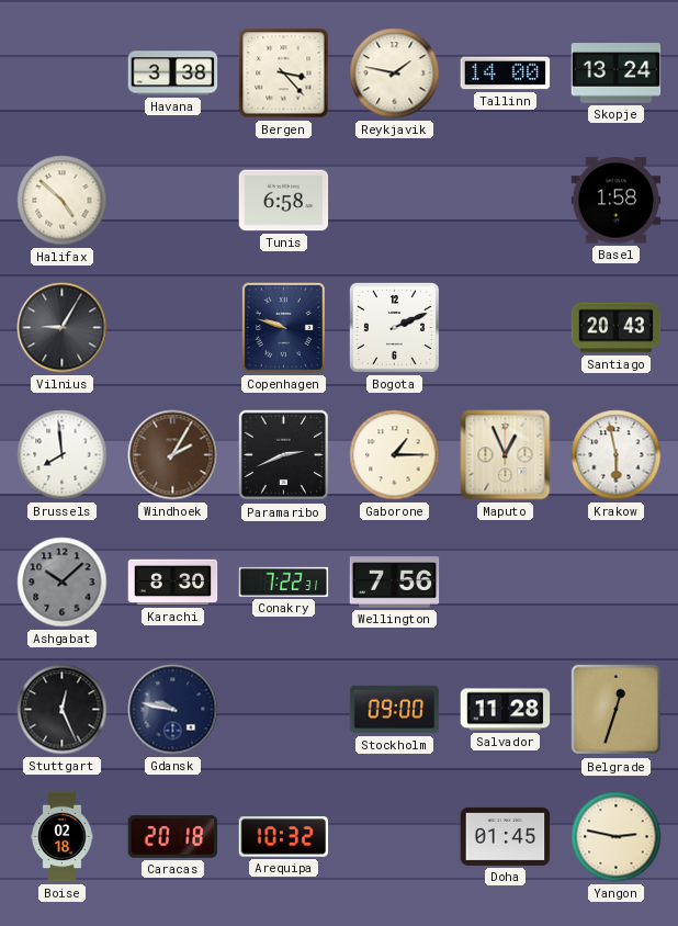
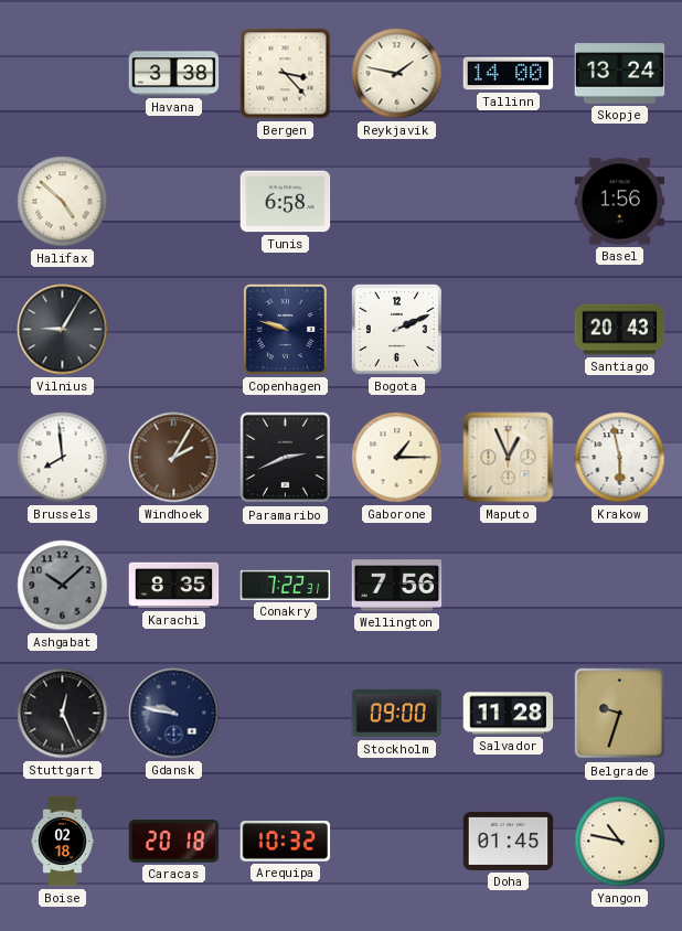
Basel: 1:58 -> 1:56
Karachi: 8:30 -> 8:35
Belgrade: 12:33 -> 9:33
Yangon: 2:47 -> 10:47
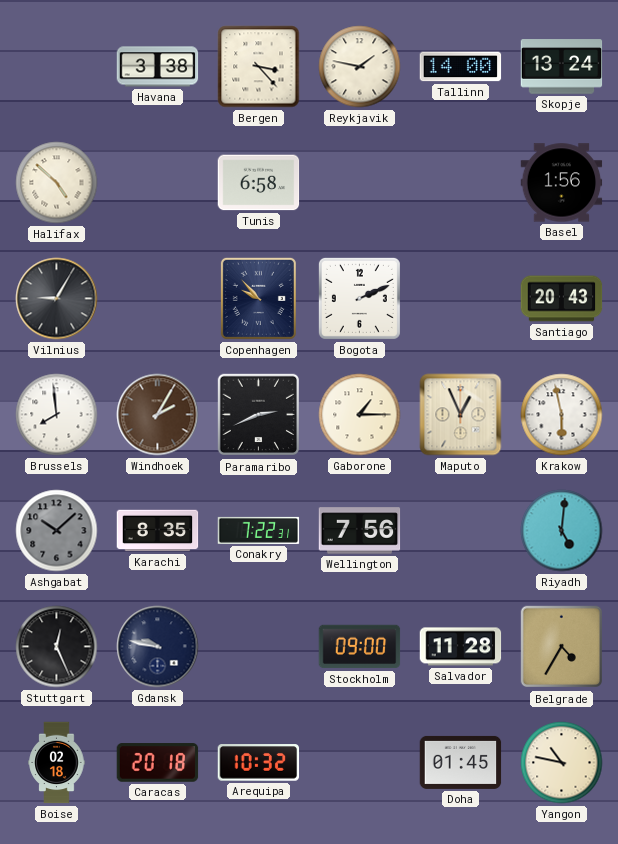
Copenhagen: 9:48 -> 9:53
Riyadh: none -> 5:01
Belgrade: 9:33 -> 4:35
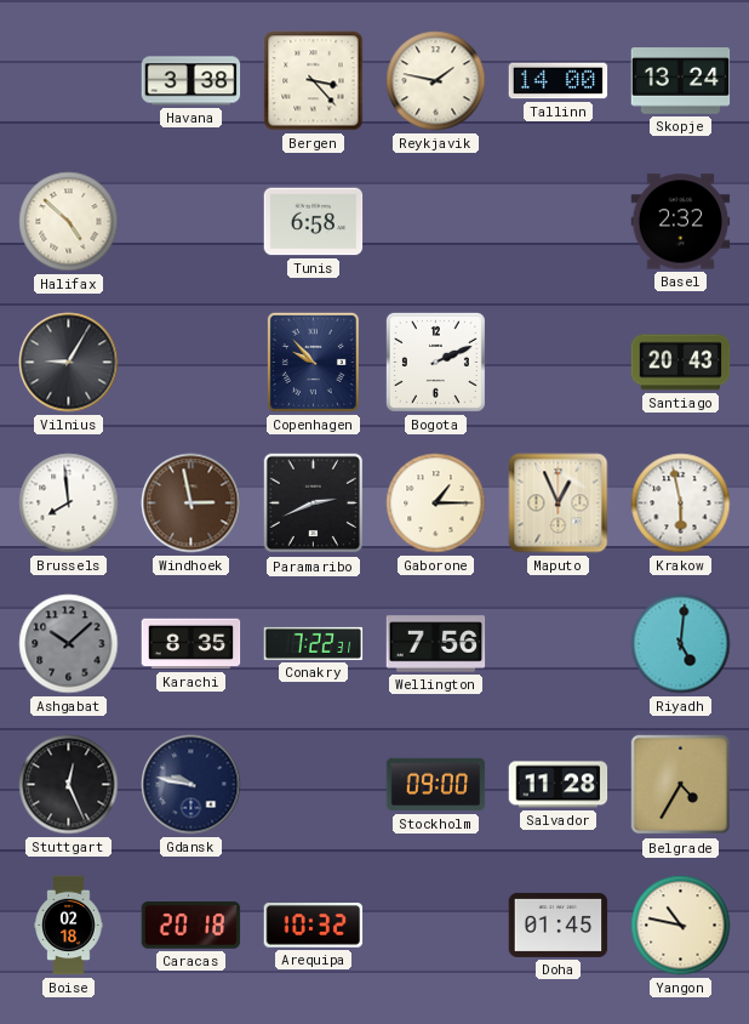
Basel: 1:56 -> 2:32
Windhoek: 2:05 -> 2:58
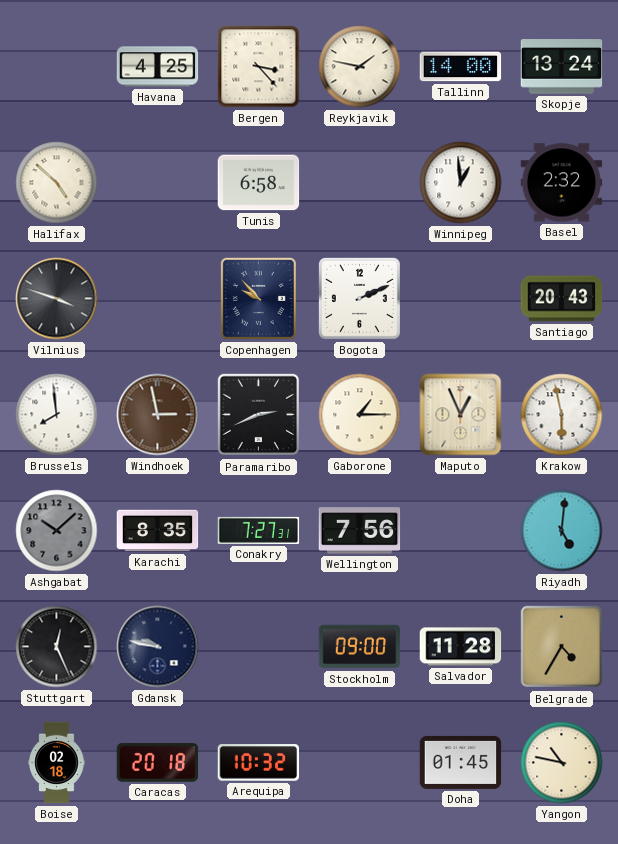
Havana: 3:38 -> 4:25
Winnipeg: none -> 12:59
Vilnius: 9:05 -> 3:48
Conakry: 7:22 -> 7:27
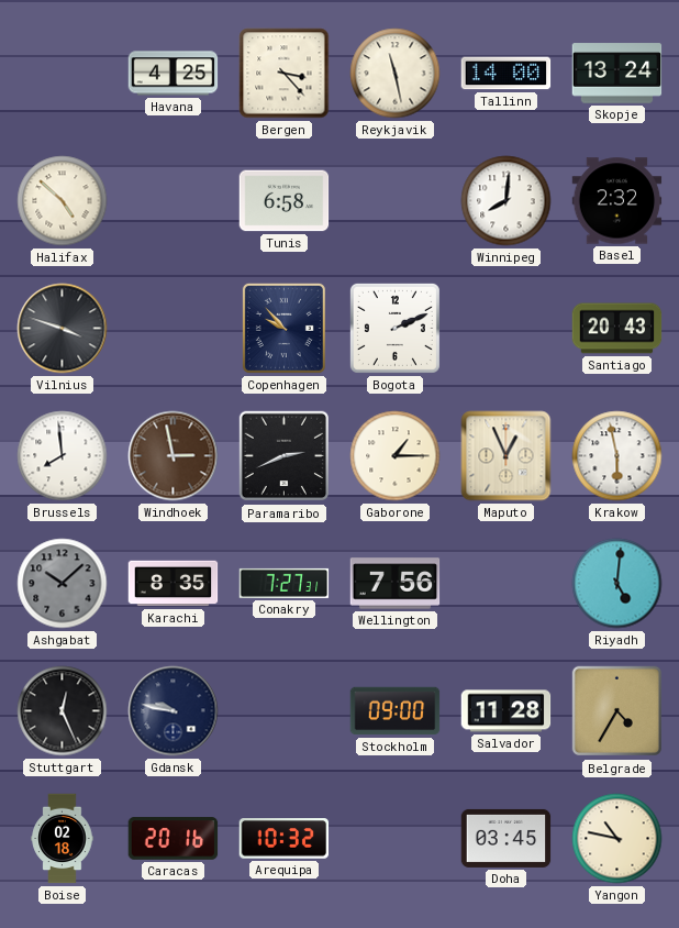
Reykjavik: 1:47 -> 11:28
Winnipeg: 12:59 -> 8:01
Caracas: 20:18 -> 20:16
Doha: 01:45 -> 03:45
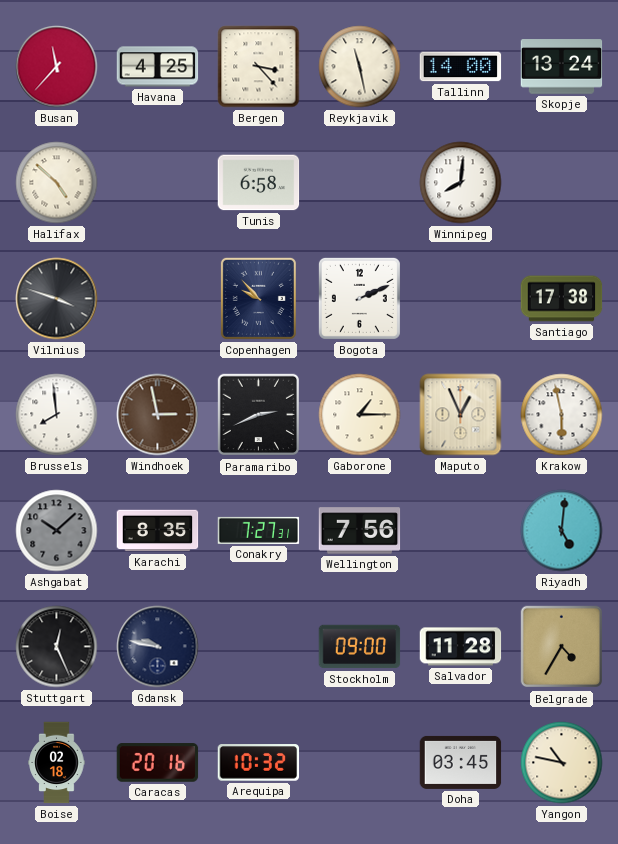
Busan: none -> 11:37
Basel: 2:32 -> none
Santiago: 20:43 -> 17:38
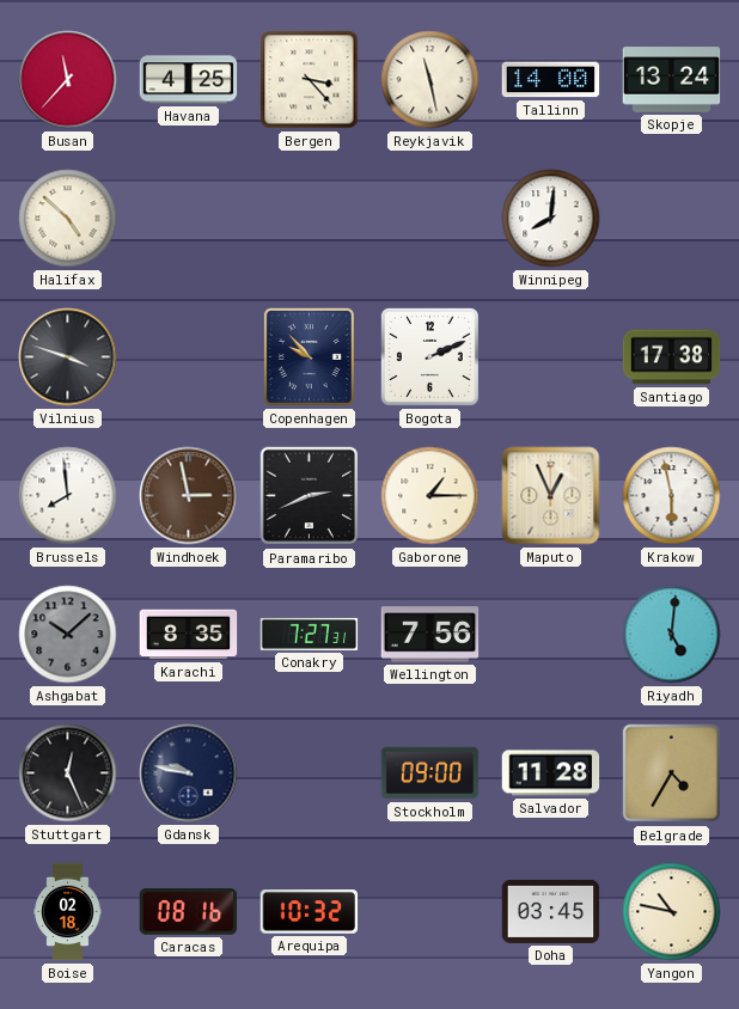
Tunis: 6:58 -> none
Caracas: 20:16 -> 08:16
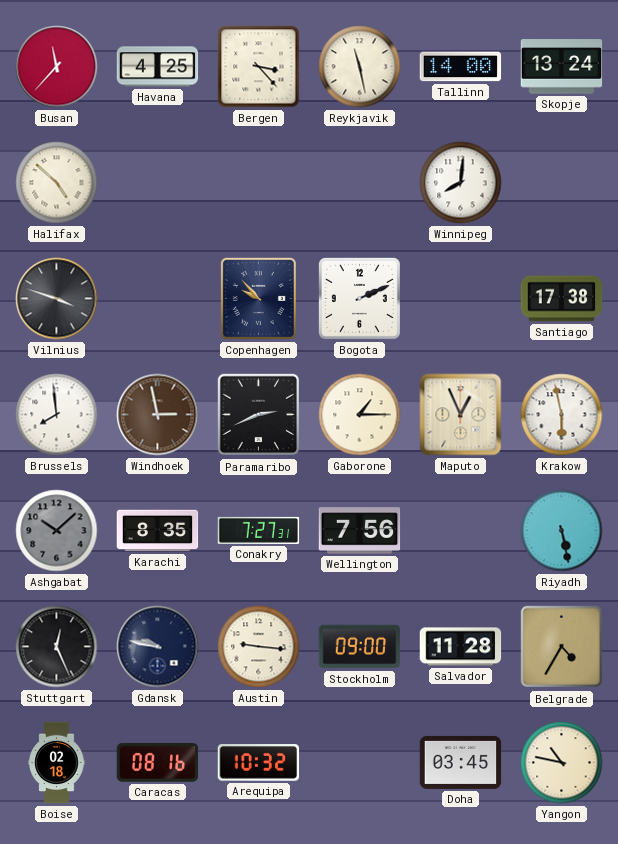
Riyadh: 5:01 -> 5:28
Austin: none -> 9:16
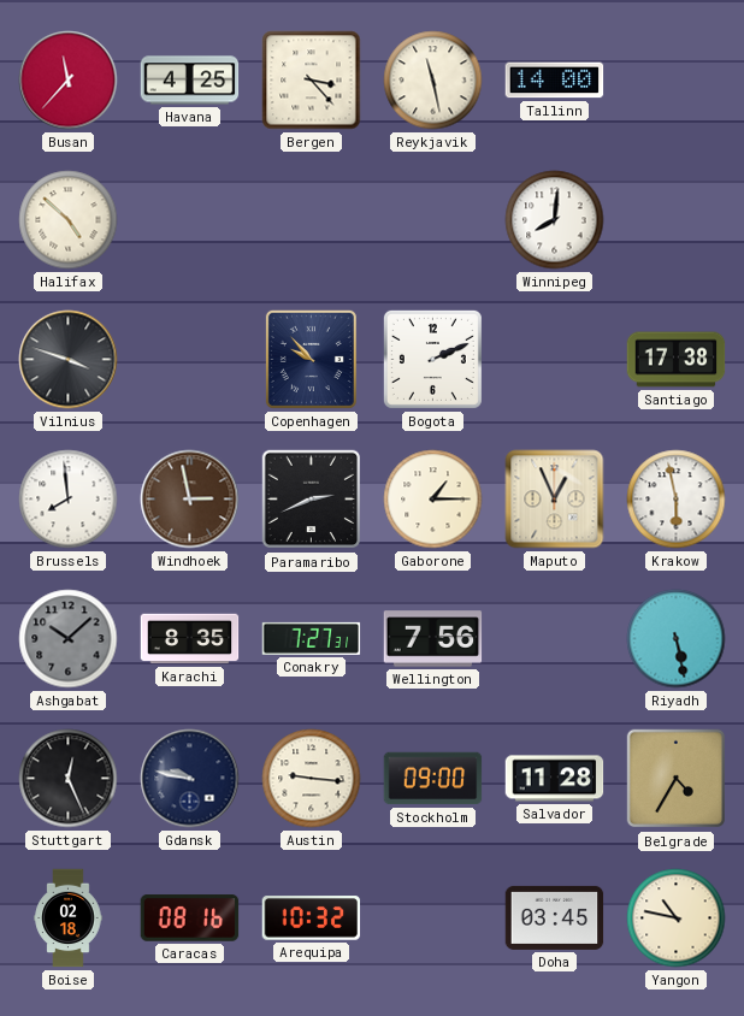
Skopje: 13:24 -> none
